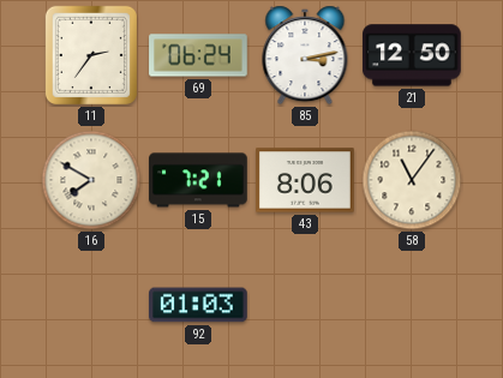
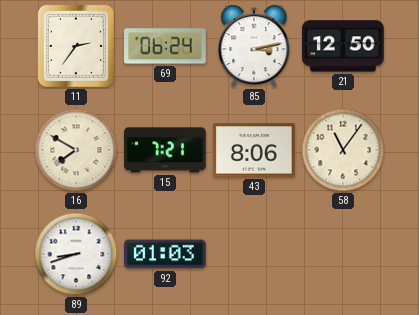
89: none -> 8:42
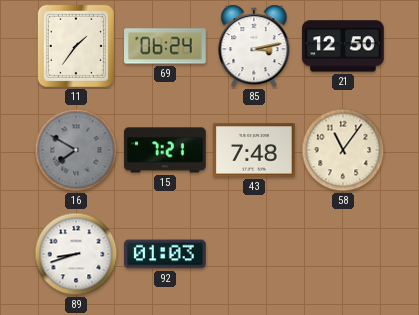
11: 2:36 -> 1:36
16 dial: cream -> grey
43: 8:06 -> 7:48
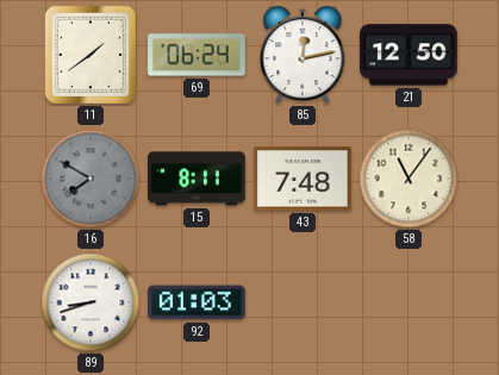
11: 1:36 -> 1:39
85: 3:13 -> 12:13
15: 7:21 -> 8:11
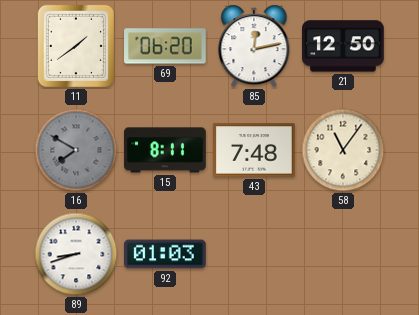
69: 06:24 -> 06:20
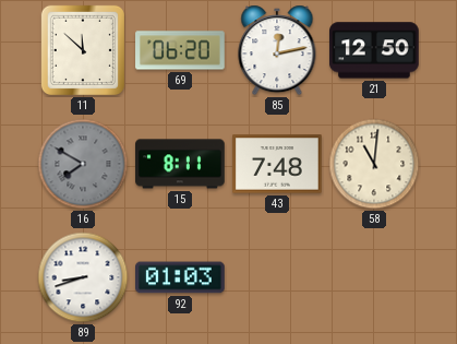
11: 1:39 -> 11:52
58: 11:06 -> 11:01
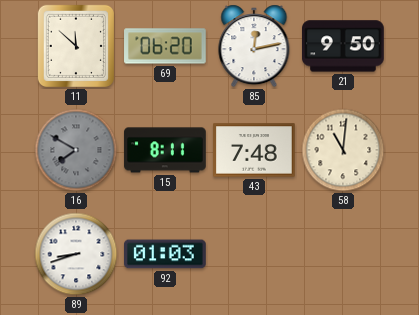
21: 12:50 -> 9:50
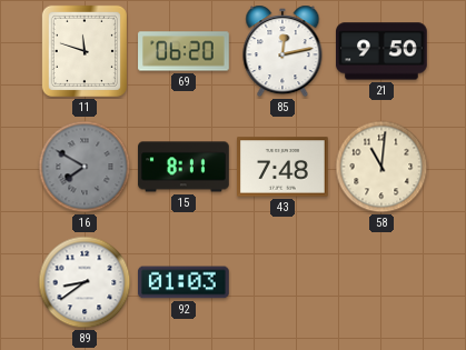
11: 11:52 -> 11:48
89: 8:42 -> 8:39
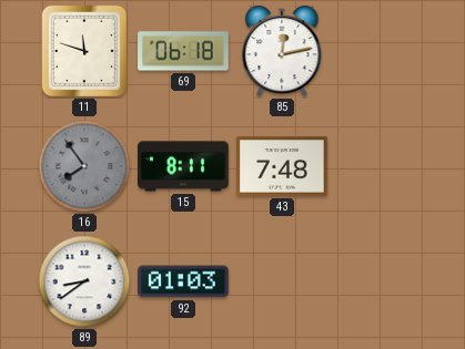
69: 06:20 -> 06:18
21: 9:50 -> none
16: 7:50 -> 7:54
58: 11:01 -> none
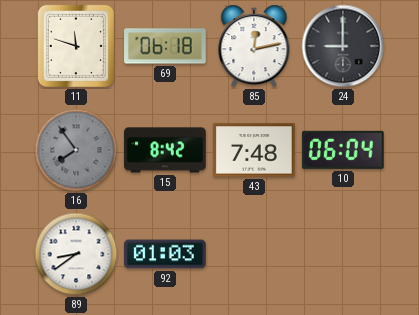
24: none -> 9:00
15: 8:11 -> 8:42
10: none -> 06:04
